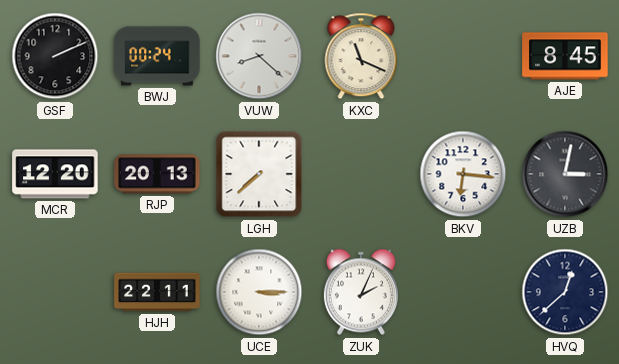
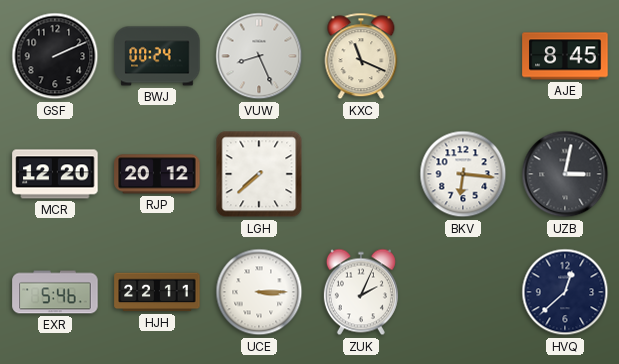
VUW: 8:22 -> 8:26
RJP: 20:13 -> 20:12
EXR: none -> 5:46
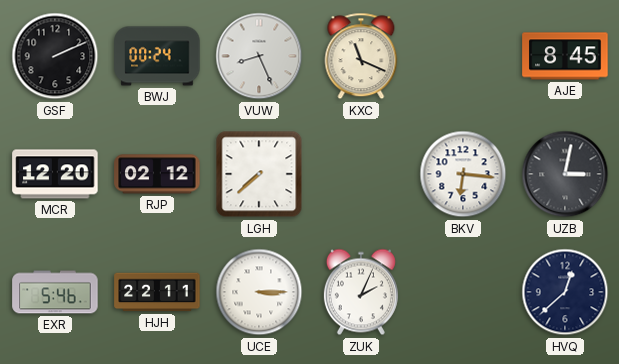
RJP: 20:12 -> 02:12
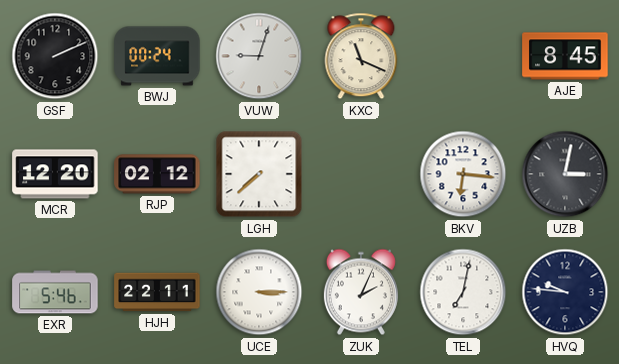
VUW: 8:26 -> 9:03
TEL: none -> 7:02
HVQ: 12:38 -> 9:46
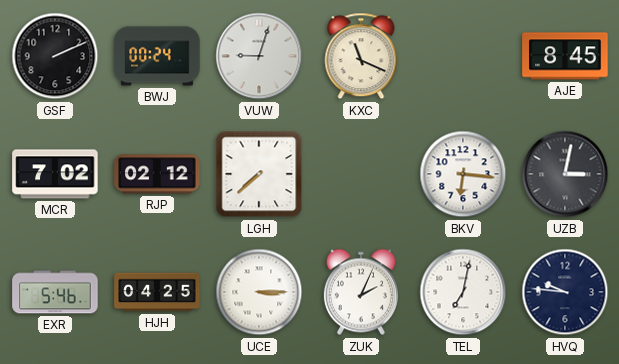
MCR: 12:20 -> 7:02
HJH: 22:11 -> 04:25
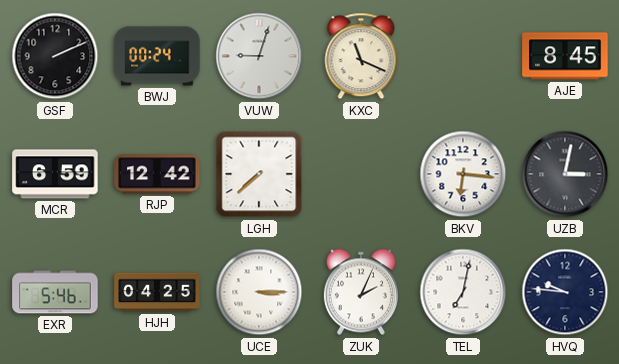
MCR: 7:02 -> 6:59
RJP: 02:12 -> 12:42
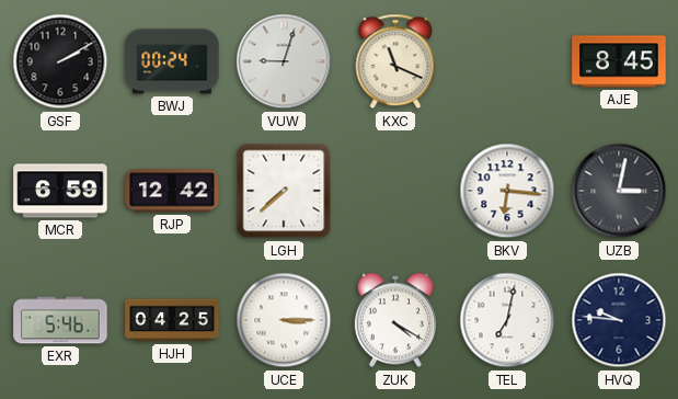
GSF: 2:11 -> 2:10
ZUK: 2:04 -> 4:20
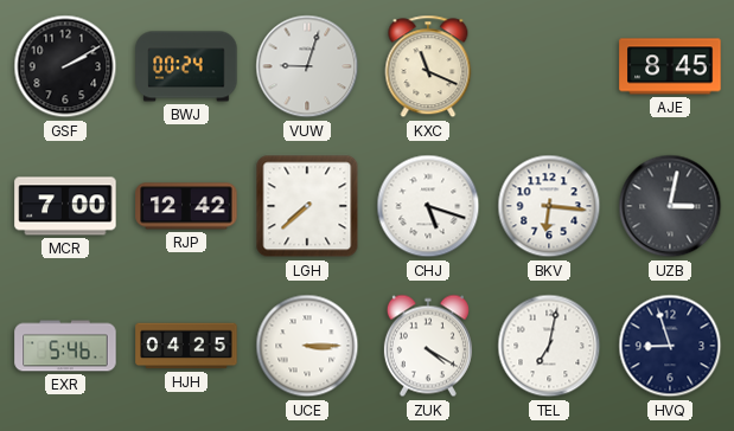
MCR: 6:59 -> 7:00
CHJ: none -> 5:18
HVQ: 9:46 -> 8:57
